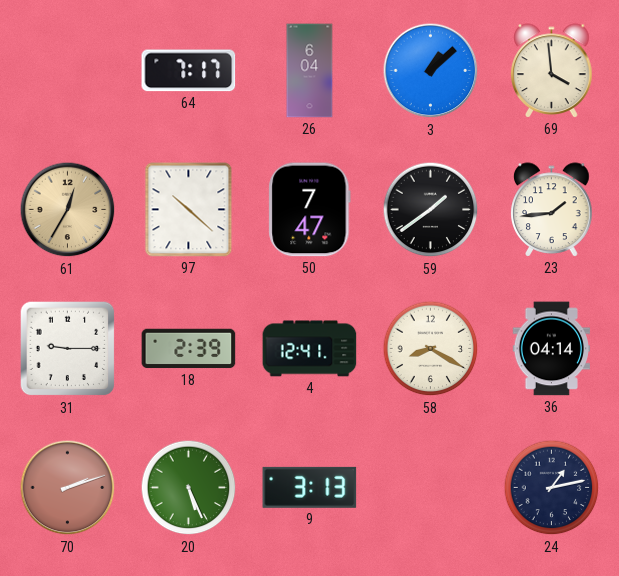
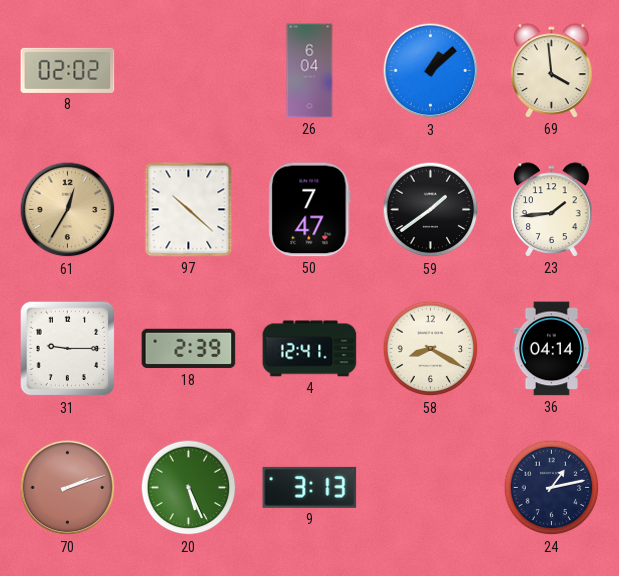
8: none -> 02:02
64: 7:17 -> none
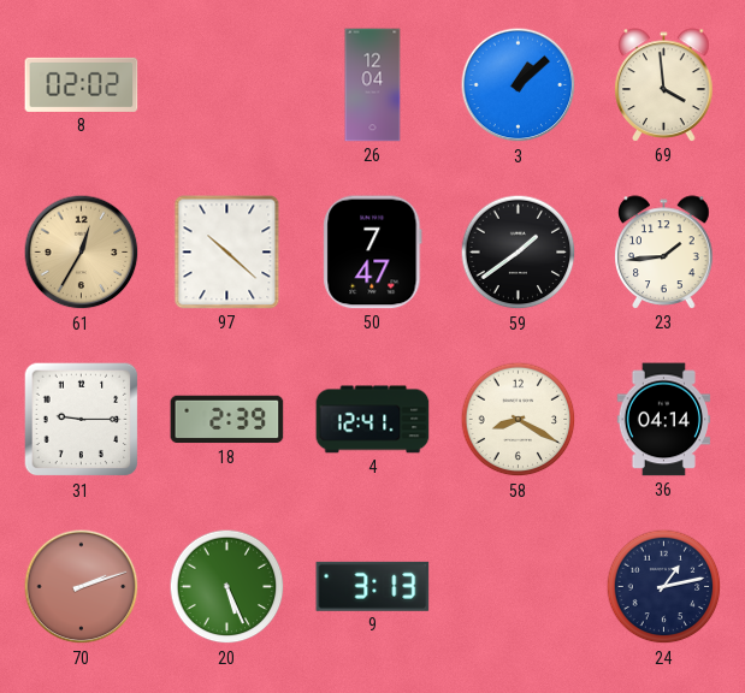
26: 6:04 -> 12:04
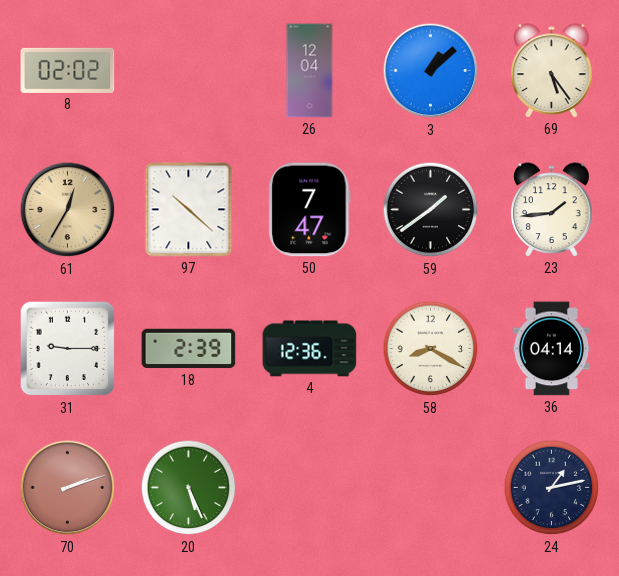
69: 3:59 -> 5:24
4: 12:41 -> 12:36
9: 3:13 -> none
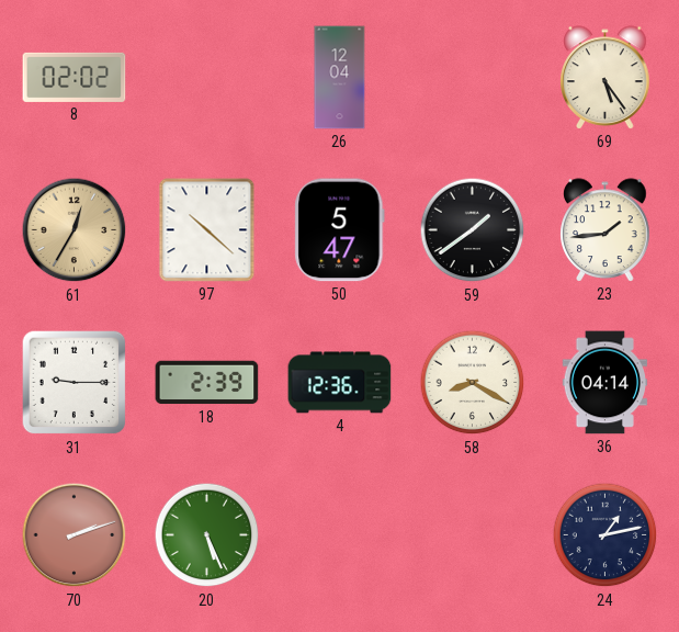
3: 1:08 -> none
50: 7:47 -> 5:47
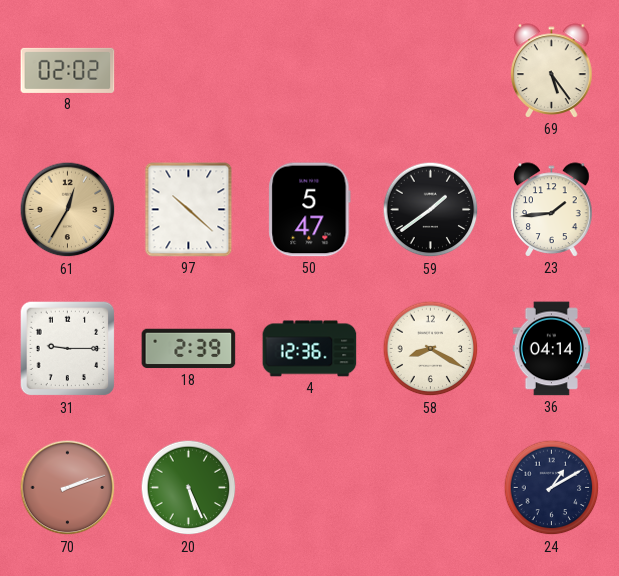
26: 12:04 -> none
24: 1:13 -> 1:10
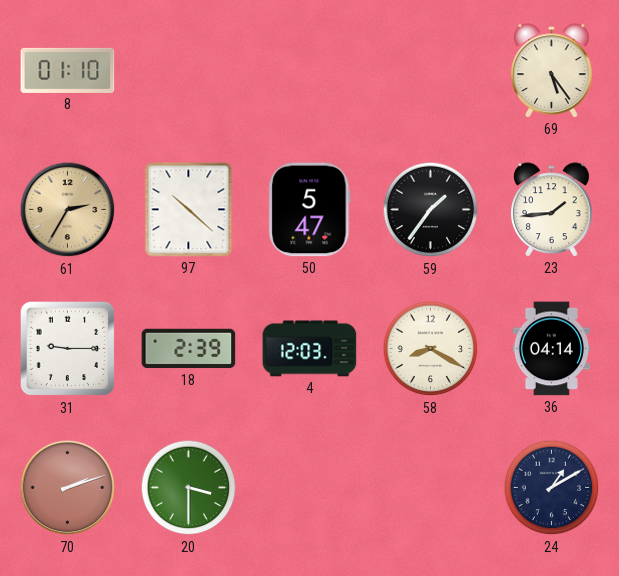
8: 02:02 -> 01:10
61: 12:35 -> 2:35
59: 1:39 -> 1:36
4: 12:36 -> 12:03
20: 5:26 -> 3:30
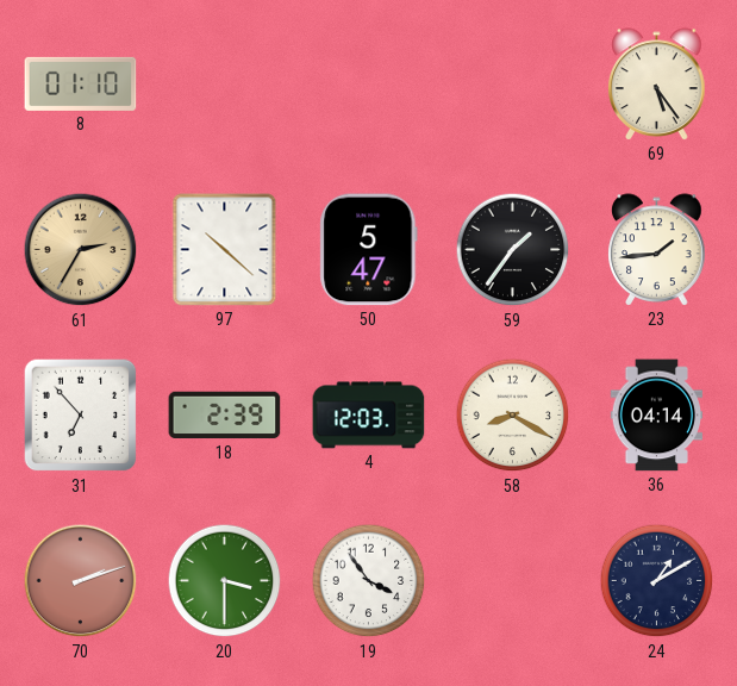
31: 9:15 -> 6:53
19: none -> 3:54
